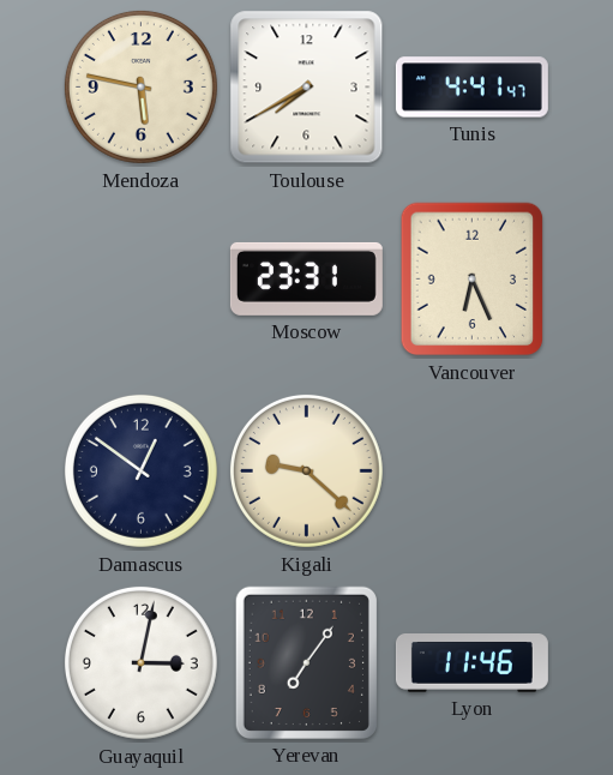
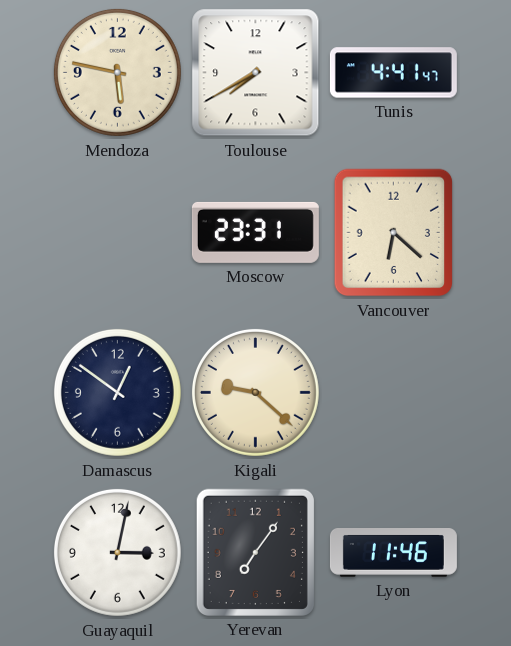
Vancouver: 6:26 -> 6:22
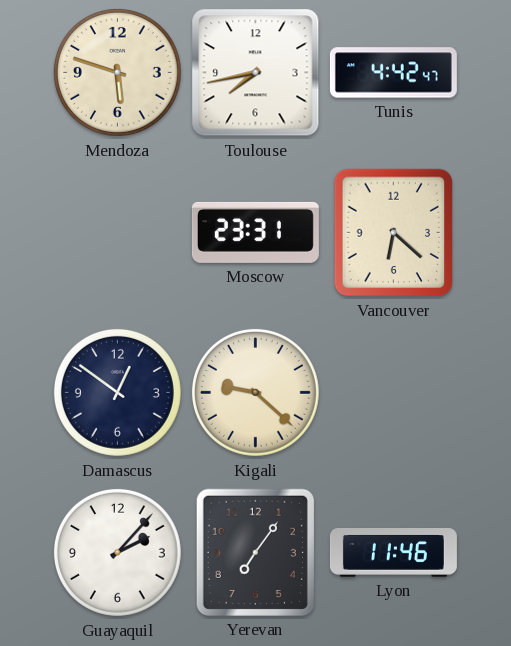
Mendoza: 5:47 -> 5:48
Toulouse: 7:40 -> 7:43
Tunis: 4:41 -> 4:42
Guayaquil: 3:02 -> 2:07
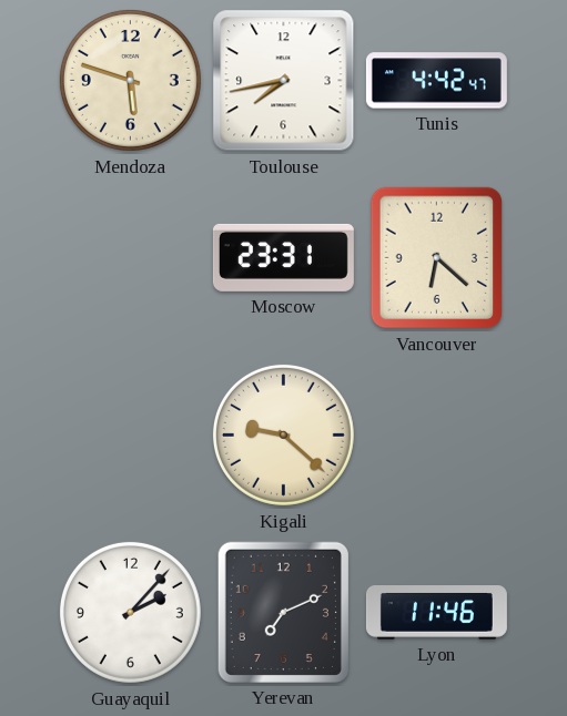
Damascus: 12:51 -> none
Yerevan: 7:06 -> 7:11
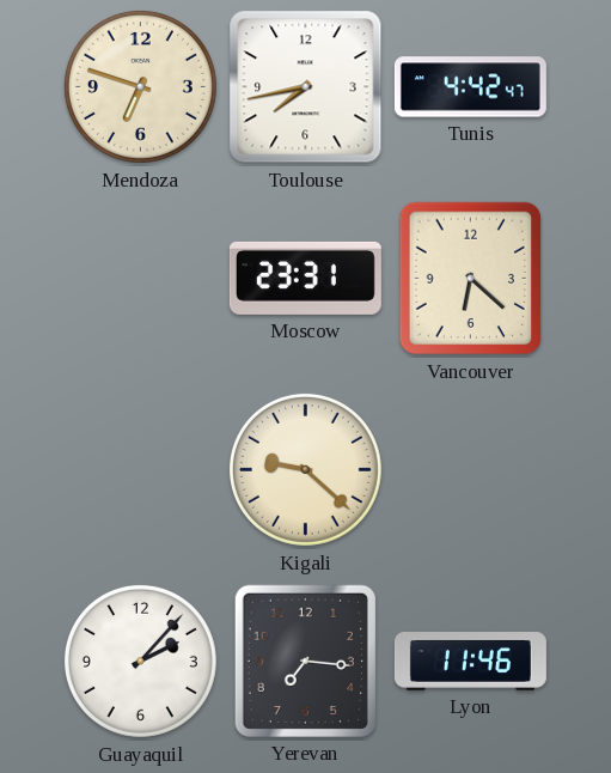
Mendoza: 5:48 -> 6:48
Yerevan: 7:11 -> 7:16
